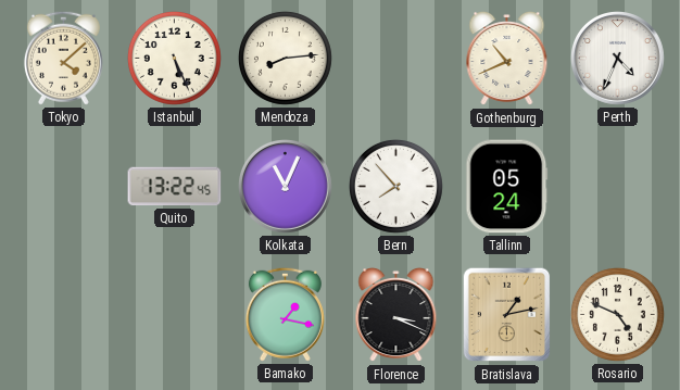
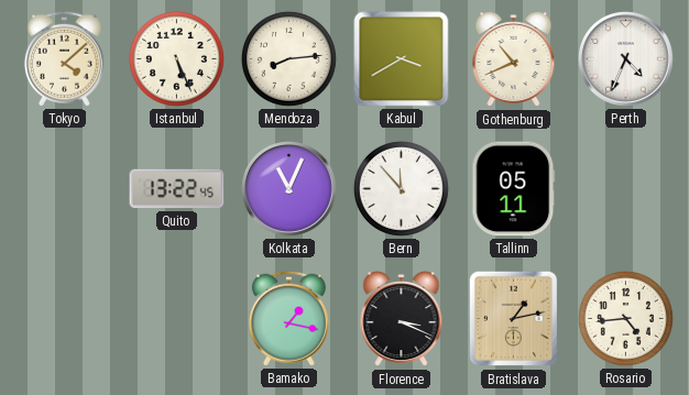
Kabul: none -> 3:40
Bern: 7:53 -> 11:53
Tallinn: 05:24 -> 05:11
Rosario: 4:49 -> 4:44
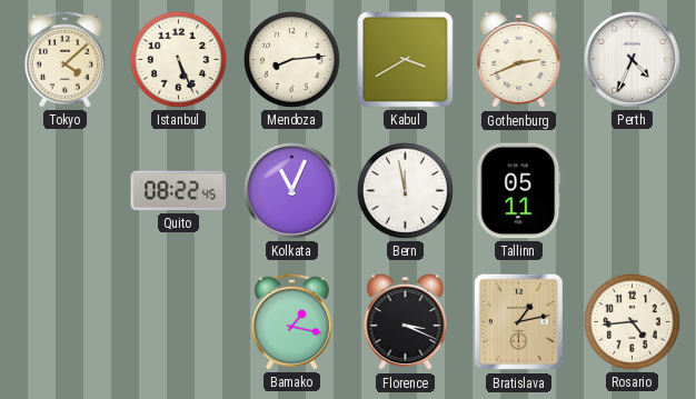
Gothenburg: 10:41 -> 2:41
Quito: 13:22 -> 08:22
Bern: 11:53 -> 11:58
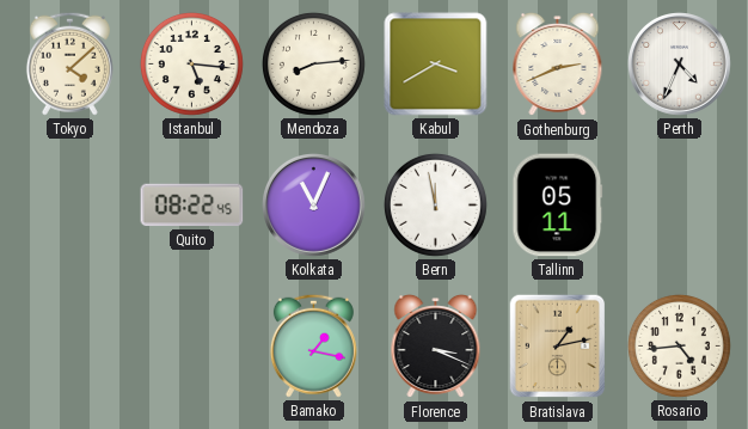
Istanbul: 5:26 -> 5:16
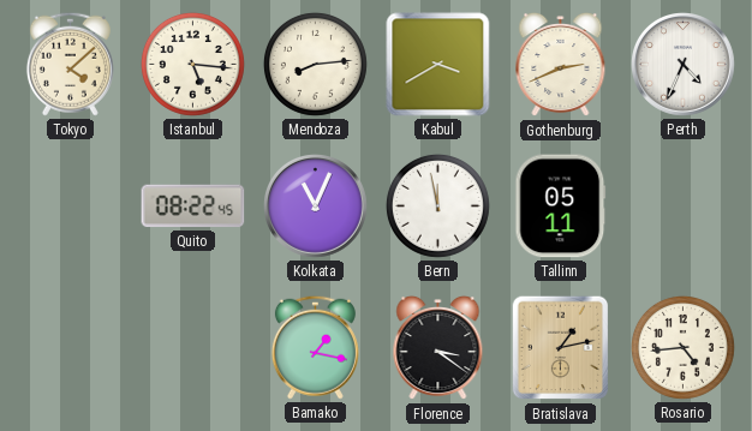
Florence: 3:19 -> 3:21
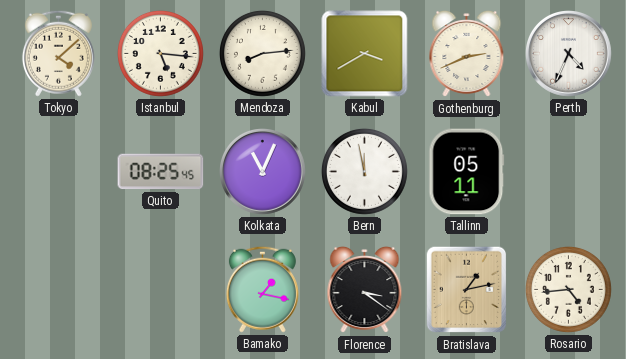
Quito: 08:22 -> 08:25
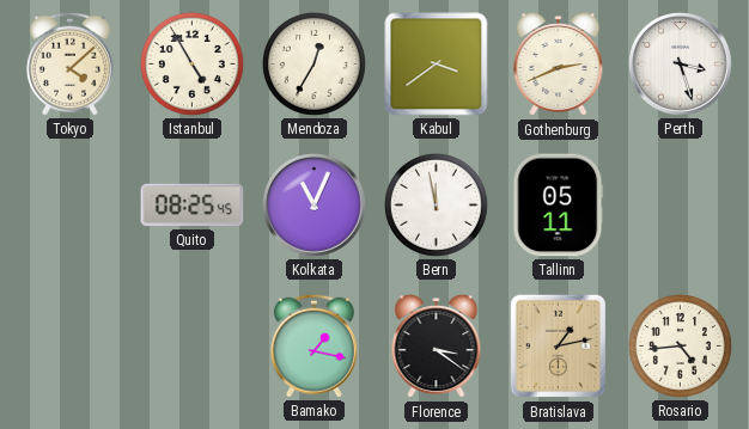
Istanbul: 5:16 -> 4:55
Mendoza: 8:14 -> 12:35
Kabul: 3:40 -> 3:39
Perth: 4:34 -> 3:27
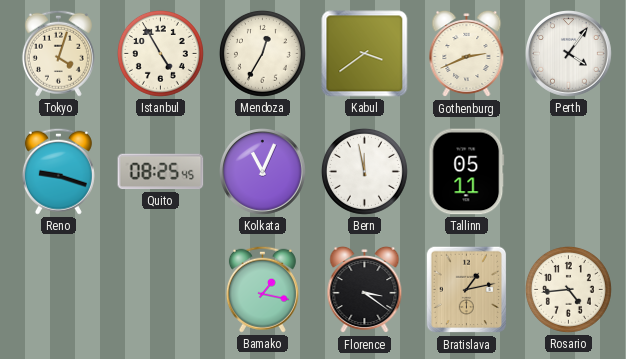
Tokyo: 4:08 -> 4:03
Perth: 3:27 -> 4:06
Reno: none -> 9:18
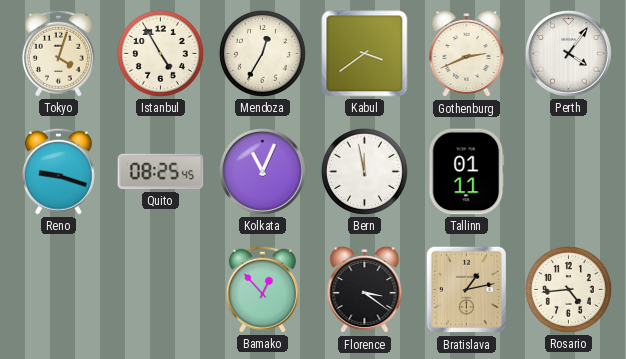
Tallinn: 05:11 -> 01:11
Bamako: 1:17 -> 12:53
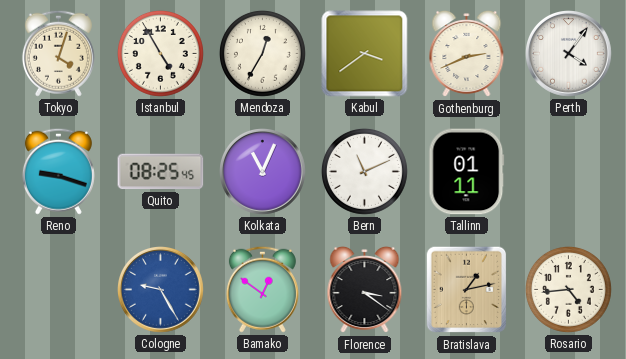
Bern: 11:58 -> 11:11
Cologne: none -> 9:25
Bamako: 12:53 -> 12:51
